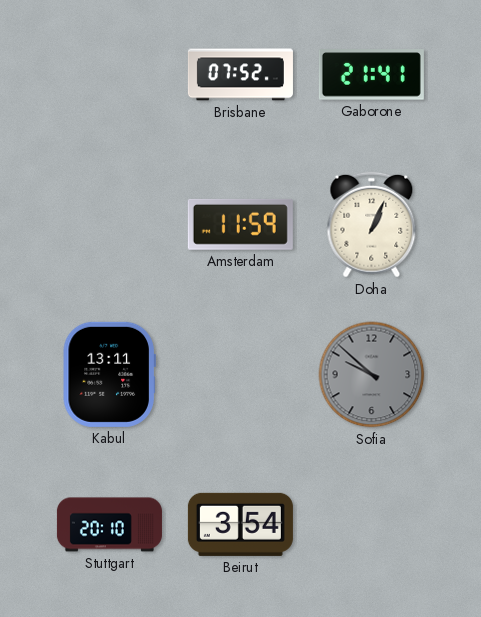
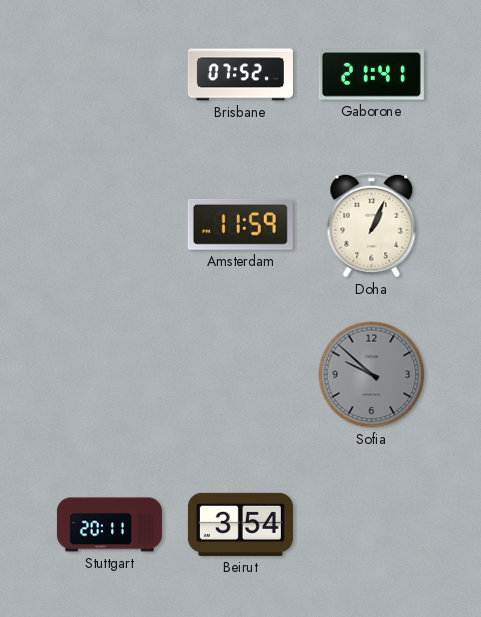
Kabul: 13:11 -> none
Stuttgart: 20:10 -> 20:11
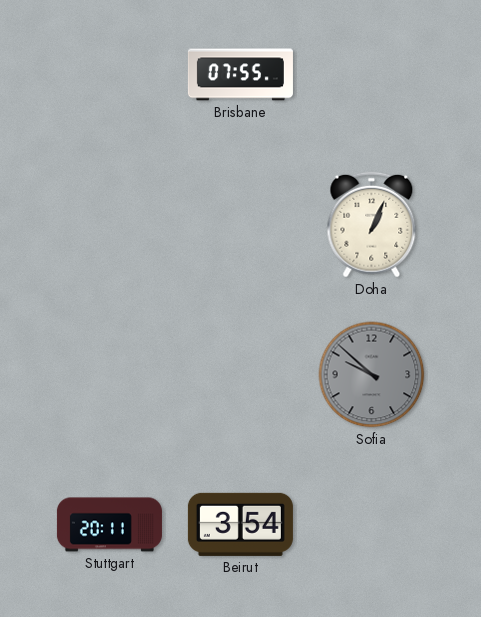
Brisbane: 07:52 -> 07:55
Gaborone: 21:41 -> none
Amsterdam: 11:59 -> none
